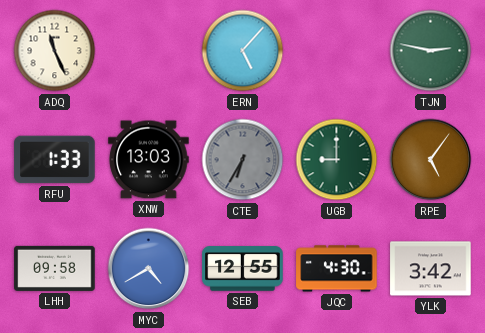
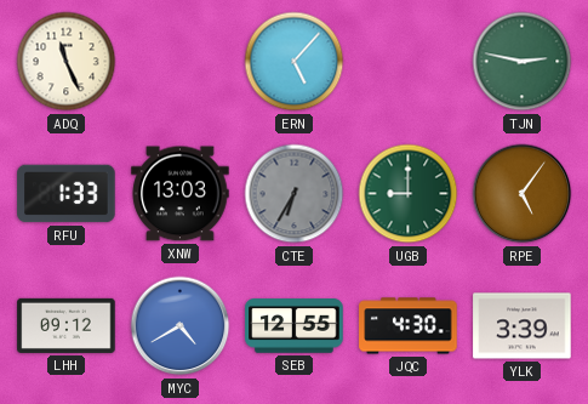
LHH: 09:58 -> 09:12
YLK: 3:42 -> 3:39
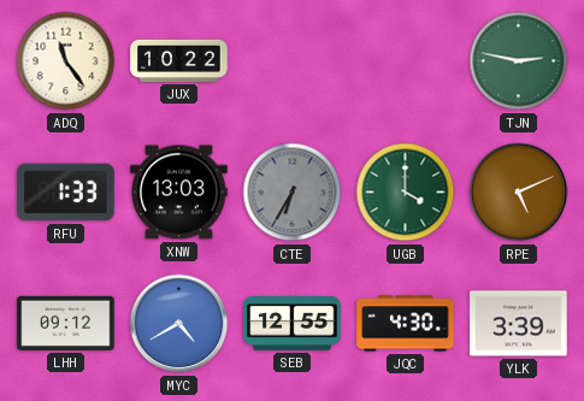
ADQ: 11:26 -> 11:24
JUX: none -> 10:22
ERN: 5:07 -> none
UGB: 9:00 -> 4:00
RPE: 5:06 -> 5:11
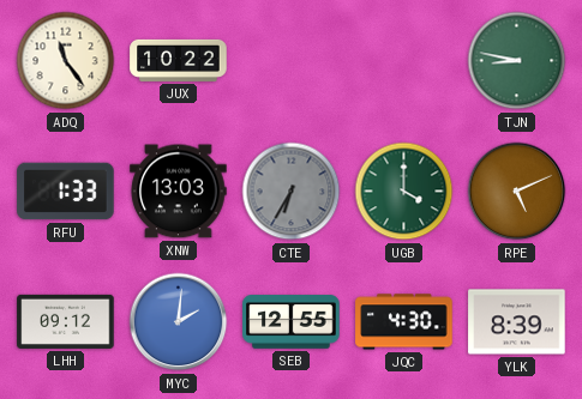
TJN: 2:47 -> 8:47
MYC: 4:40 -> 2:01
YLK: 3:39 -> 8:39
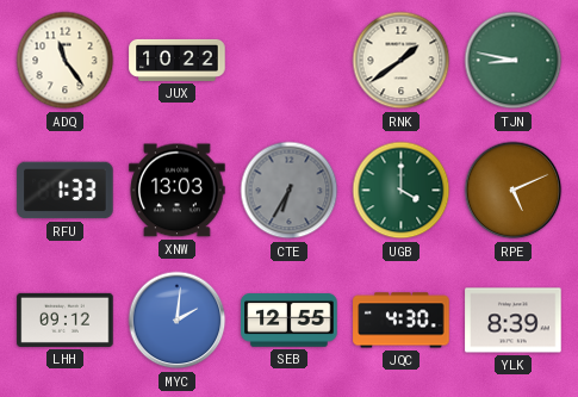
RNK: none -> 1:39
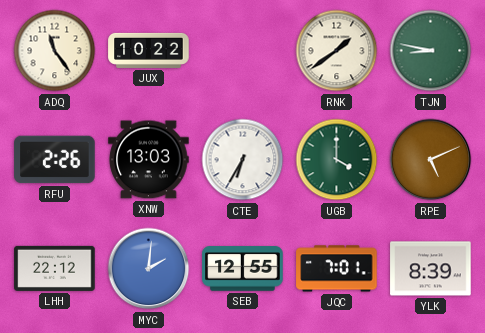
RFU: 1:33 -> 2:26
CTE dial: grey -> white
LHH: 09:12 -> 22:12
JQC: 4:30 -> 7:01
